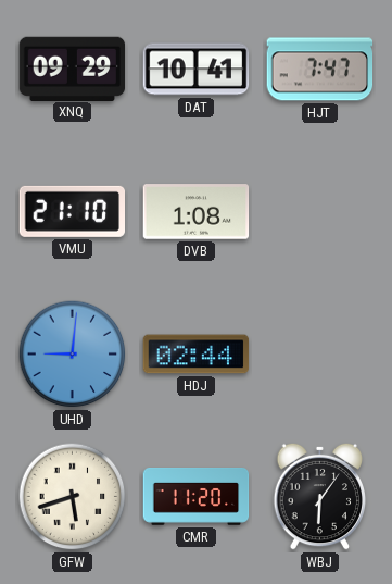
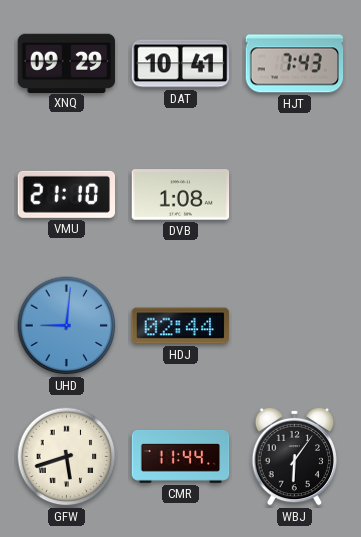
HJT: 7:47 -> 7:43
CMR: 11:20 -> 11:44
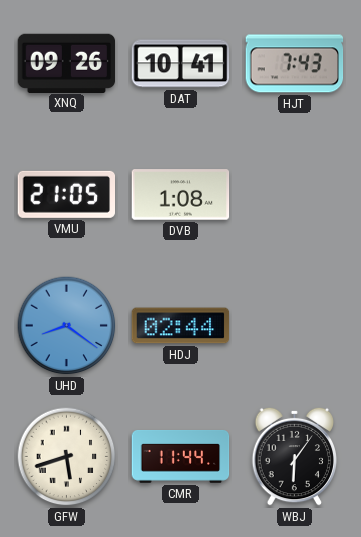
XNQ: 09:29 -> 09:26
VMU: 21:10 -> 21:05
UHD: 9:01 -> 8:21
